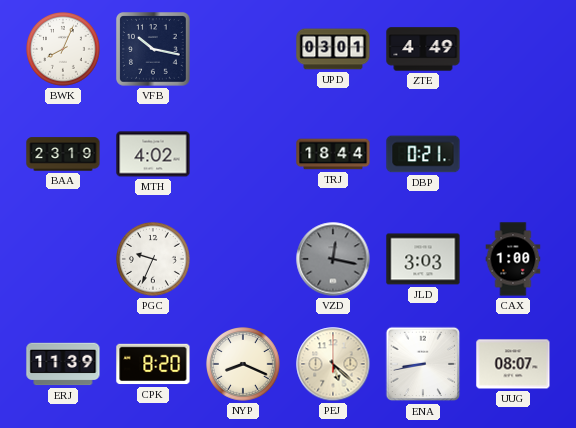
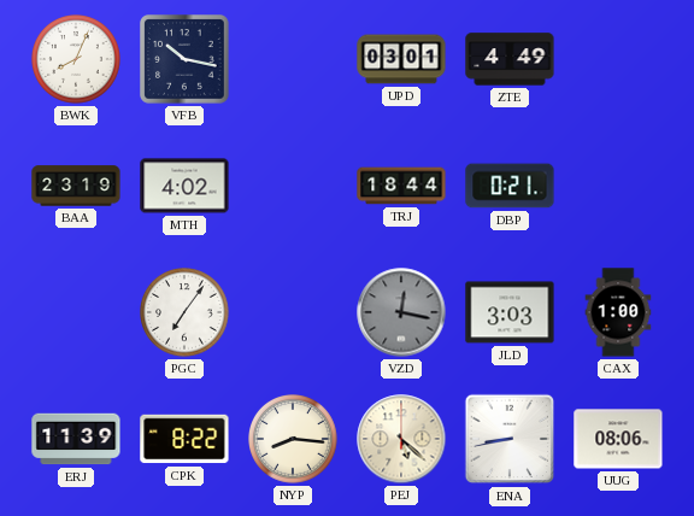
PGC: 9:34 -> 7:06
CPK: 8:20 -> 8:22
NYP: 8:19 -> 8:16
UUG: 08:07 -> 08:06
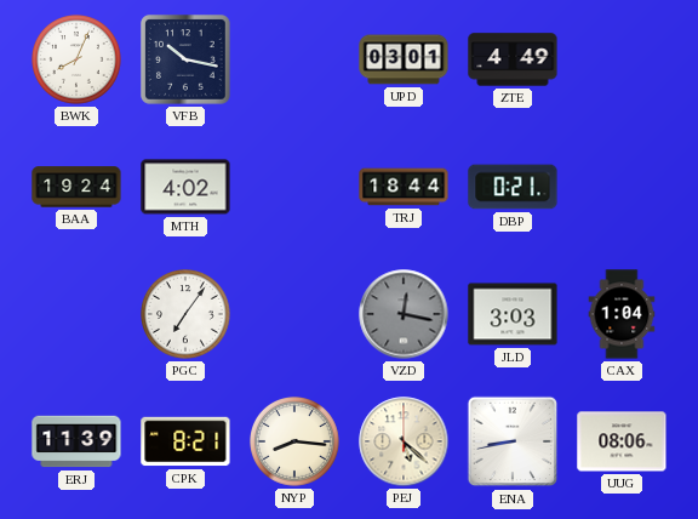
BAA: 23:19 -> 19:24
CAX: 1:00 -> 1:04
CPK: 8:22 -> 8:21
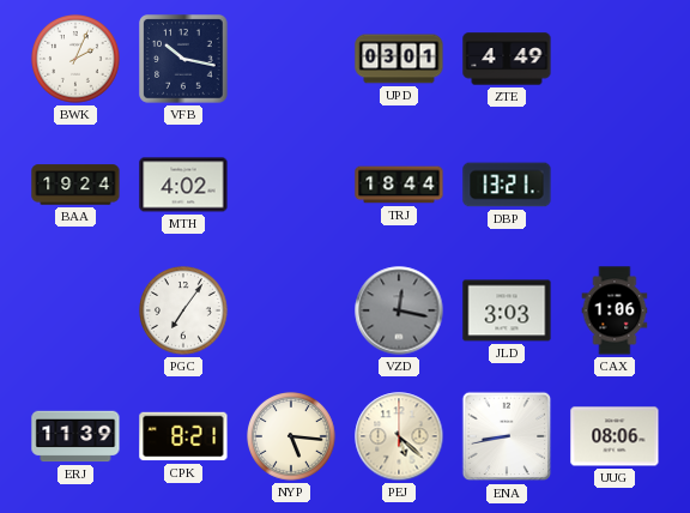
BWK: 8:04 -> 2:04
DBP: 0:21 -> 13:21
CAX: 1:04 -> 1:06
NYP: 8:16 -> 5:16
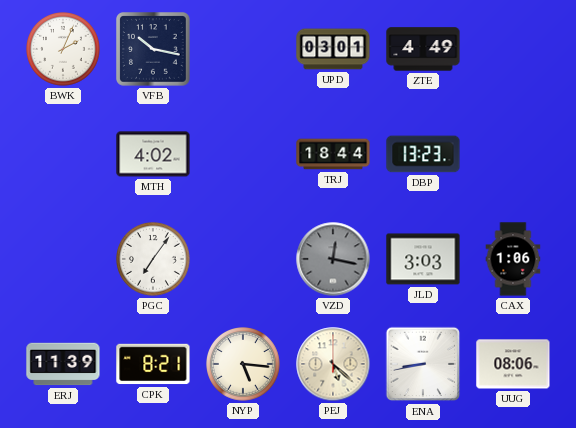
BAA: 19:24 -> none
DBP: 13:21 -> 13:23
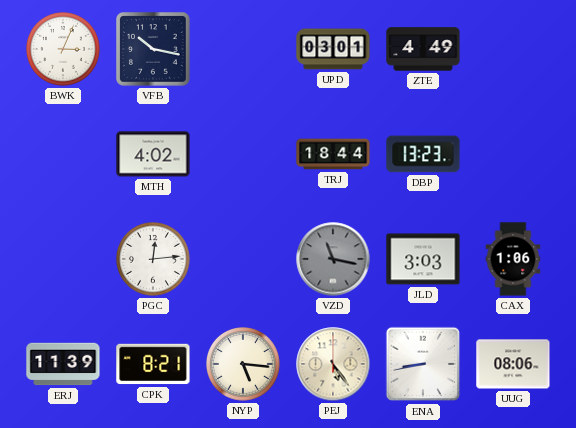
BWK: 2:04 -> 3:04
PGC: 7:06 -> 12:14
VZD: 12:17 -> 11:17
PEJ: 5:22 -> 5:24
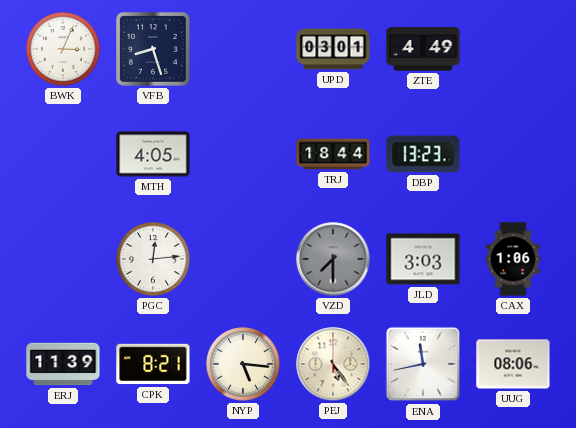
VFB: 10:17 -> 8:27
MTH: 4:02 -> 4:05
VZD: 11:17 -> 7:30
ENA: 8:43 -> 11:43
